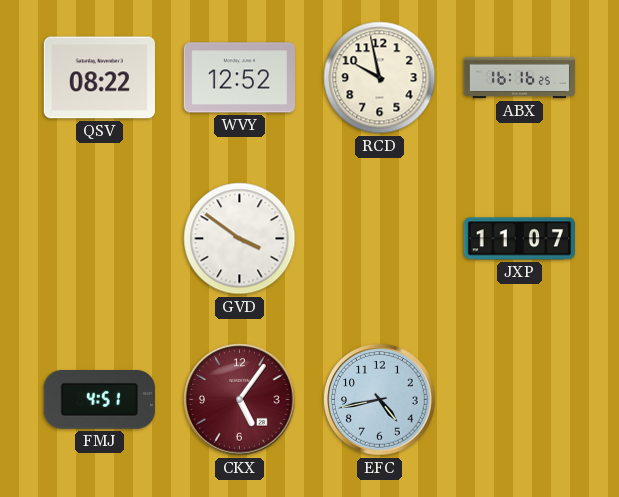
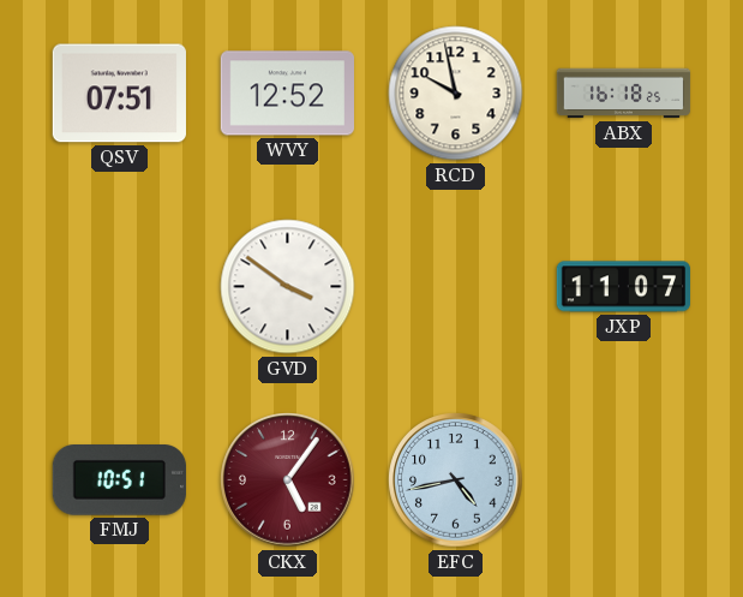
QSV: 08:22 -> 07:51
ABX: 16:16 -> 16:18
FMJ: 4:51 -> 10:51
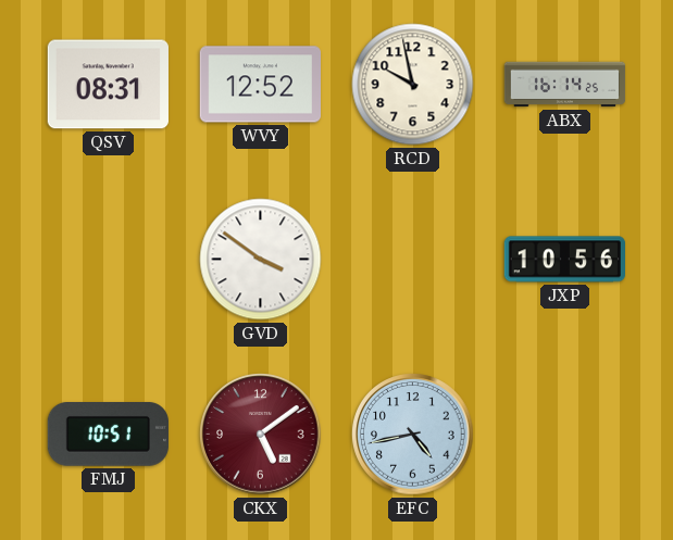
QSV: 07:51 -> 08:31
ABX: 16:18 -> 16:14
JXP: 11:07 -> 10:56
CKX: 5:06 -> 5:09
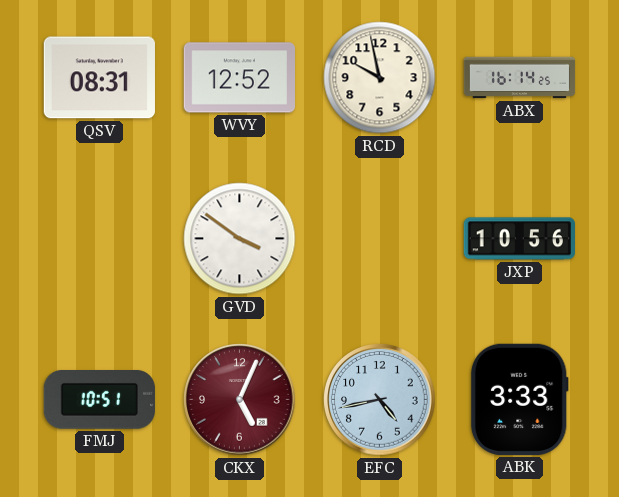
CKX: 5:09 -> 5:04
ABK: none -> 3:33
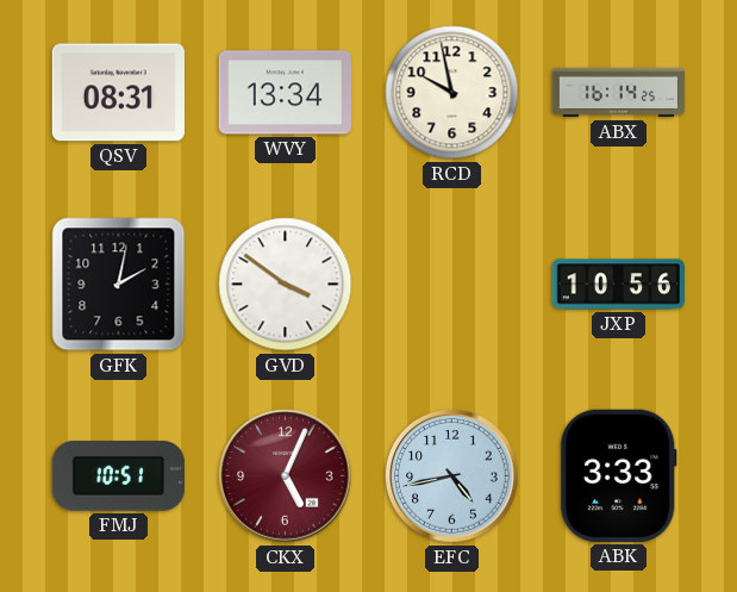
WVY: 12:52 -> 13:34
GFK: none -> 2:02
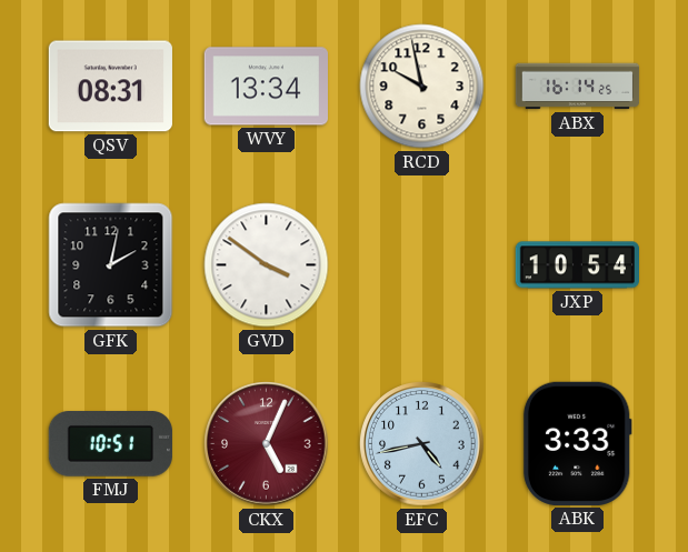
JXP: 10:56 -> 10:54
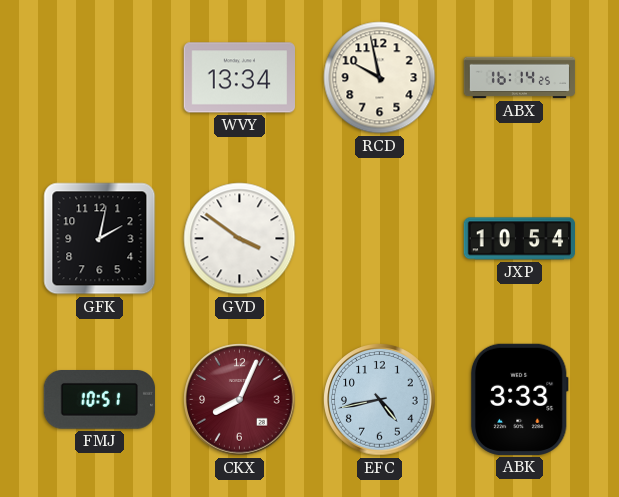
QSV: 08:31 -> none
CKX: 5:04 -> 8:04
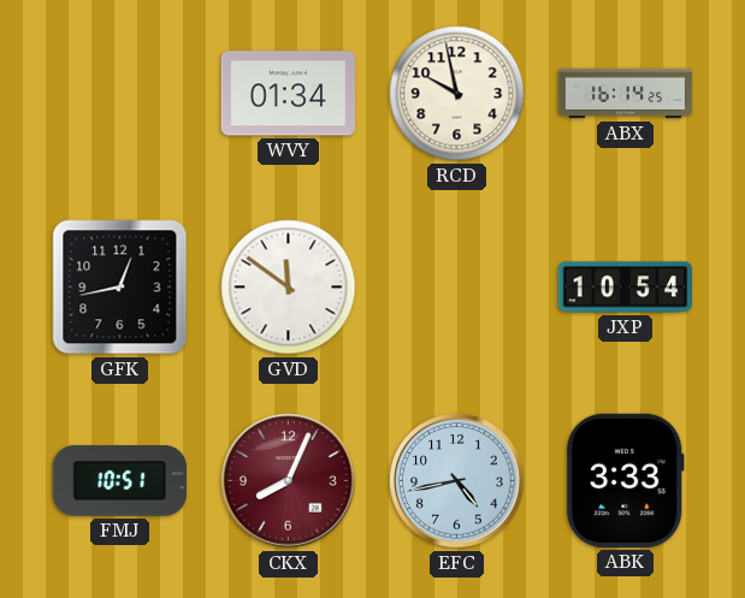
WVY: 13:34 -> 01:34
GFK: 2:02 -> 12:43
GVD: 3:51 -> 11:51
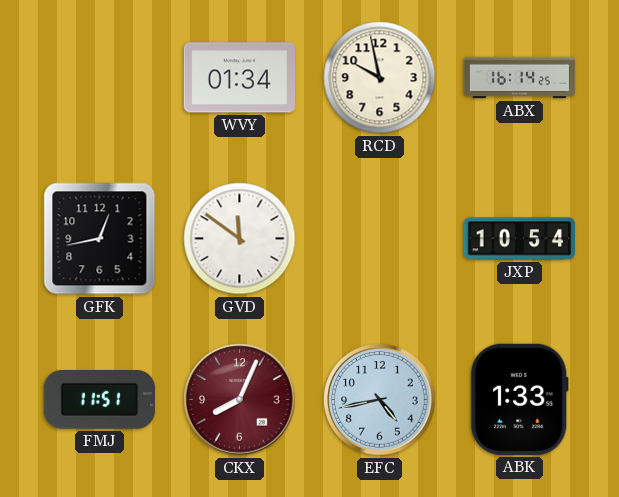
FMJ: 10:51 -> 11:51
ABK: 3:33 -> 1:33
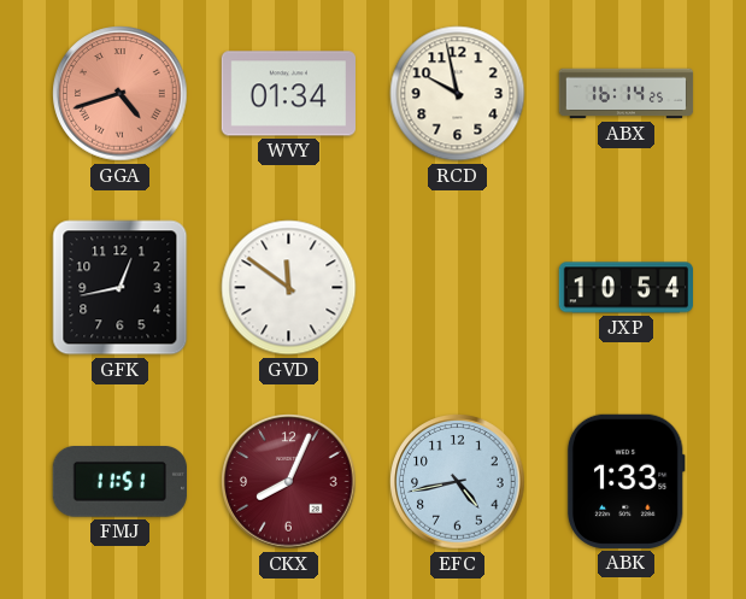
GGA: none -> 4:42
